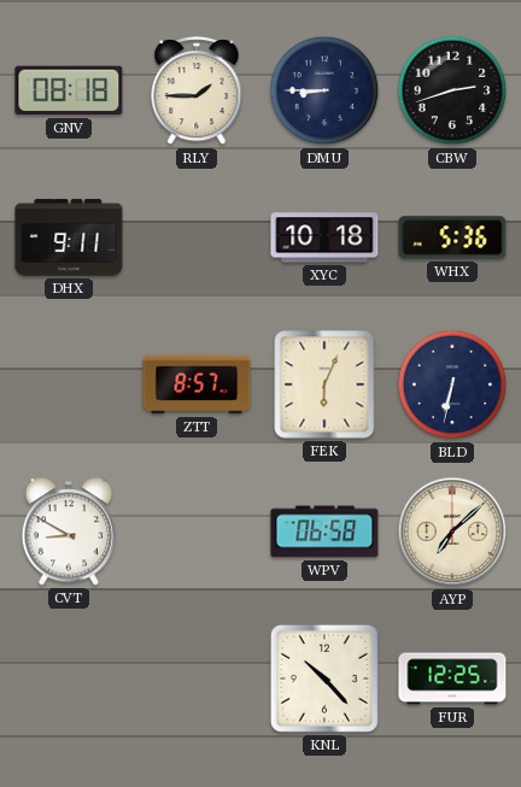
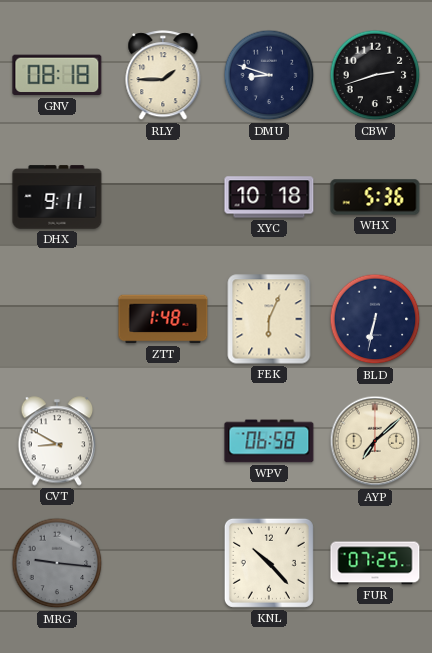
DMU: 8:45 -> 8:48
ZTT: 8:57 -> 1:48
MRG: none -> 9:16
FUR: 12:25 -> 07:25
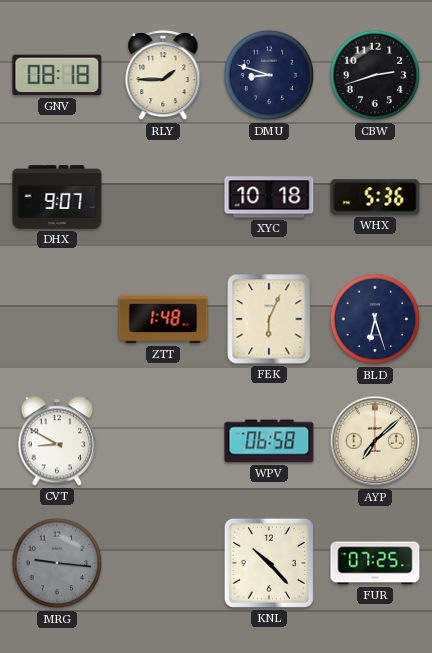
DHX: 9:11 -> 9:07
BLD: 6:32 -> 6:27
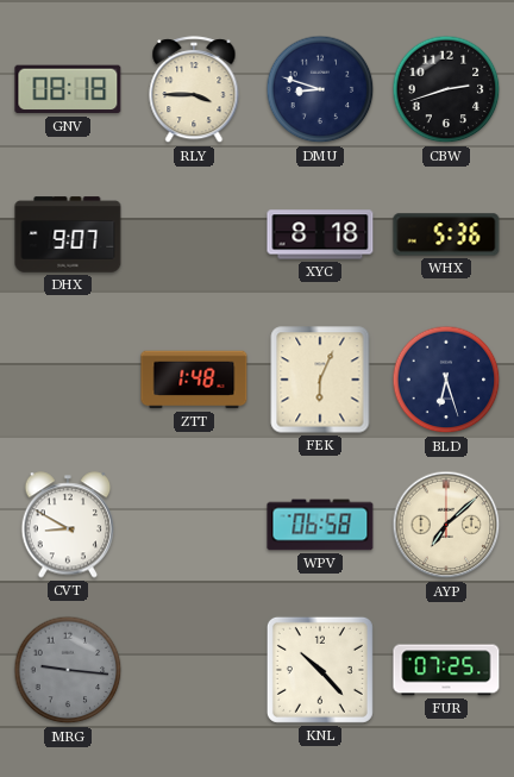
RLY: 1:45 -> 3:45
XYC: 10:18 -> 8:18
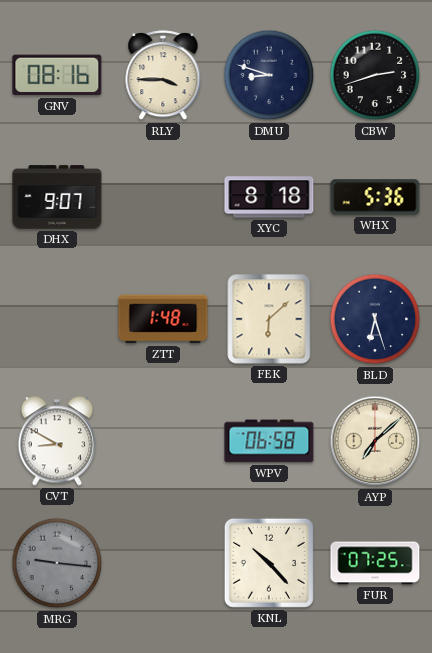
GNV: 08:18 -> 08:16
FEK: 6:04 -> 6:08
